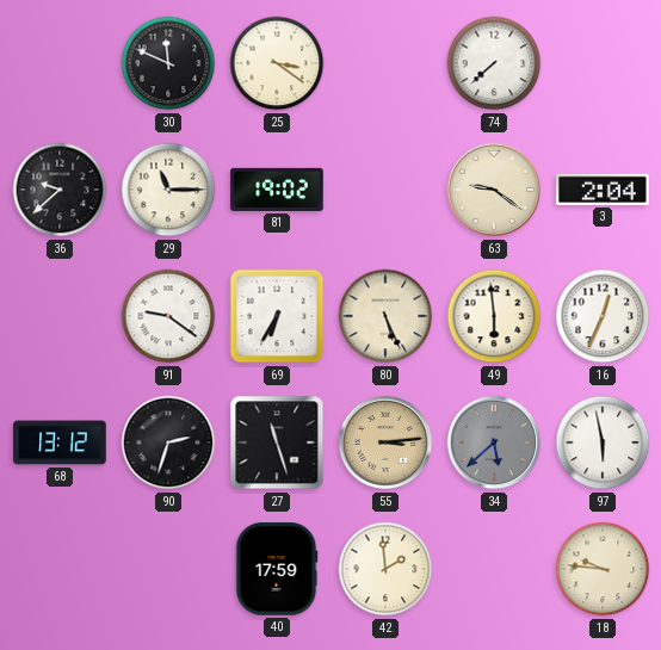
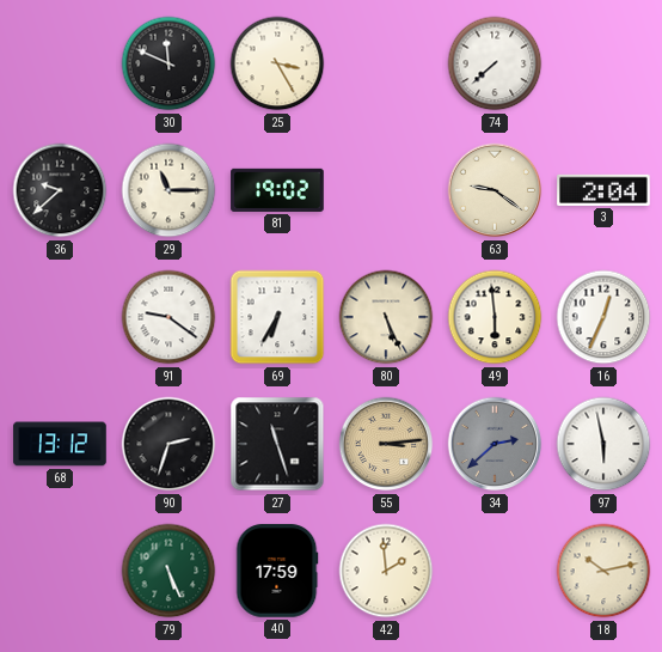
25: 3:21 -> 3:25
34: 5:38 -> 2:38
79: none -> 5:26
18: 9:46 -> 10:13
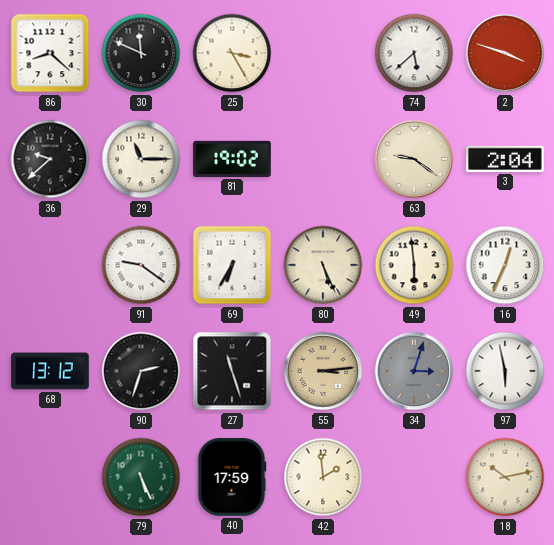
86: none -> 8:22
74: 7:38 -> 5:38
2: none -> 3:48
34: 2:38 -> 3:03
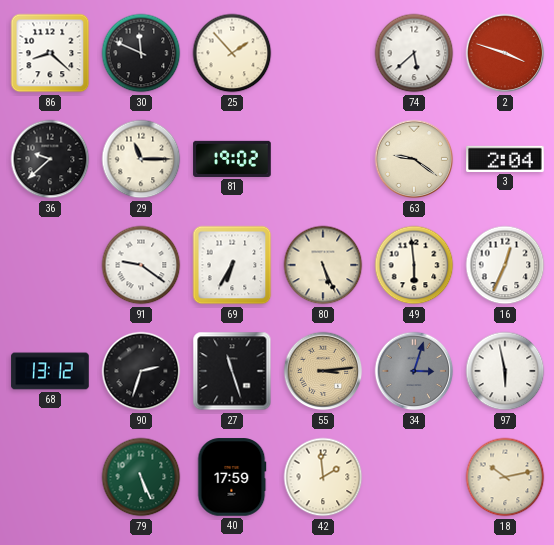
25: 3:25 -> 1:53
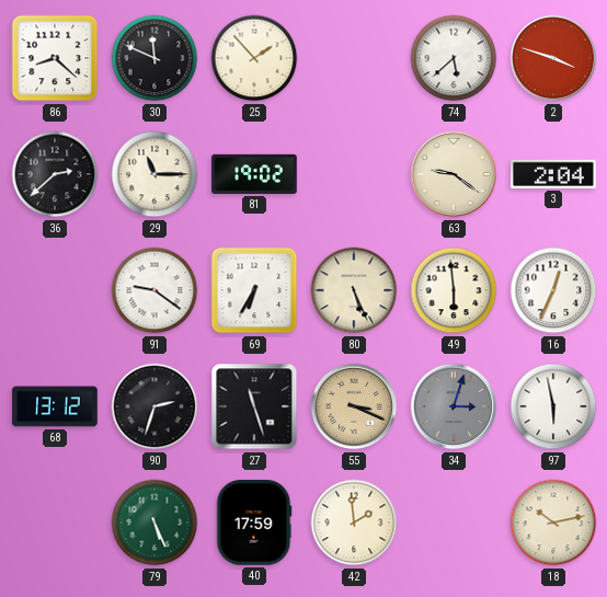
36: 9:38 -> 2:38
55: 3:14 -> 3:19
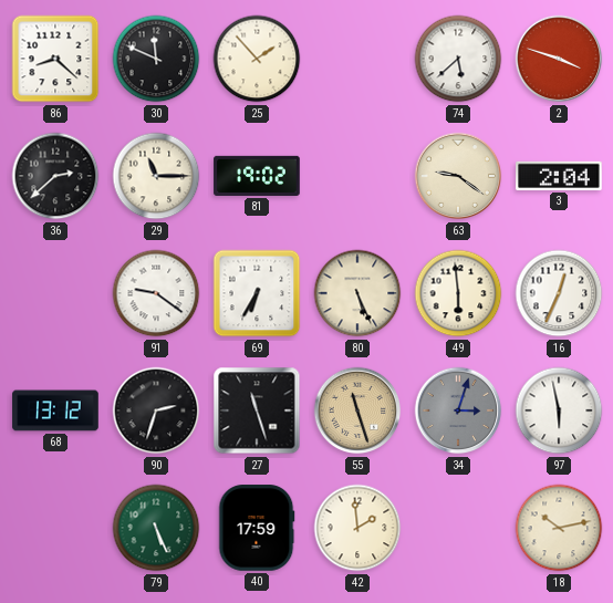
55: 3:19 -> 11:27
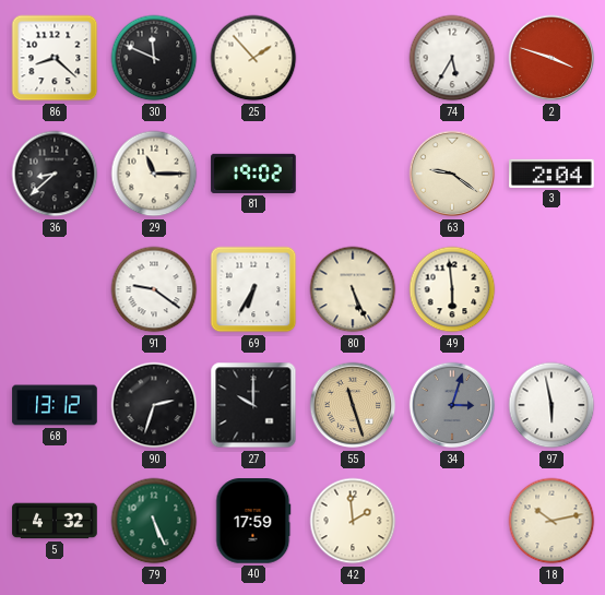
74: 5:38 -> 5:35
36: 2:38 -> 8:38
16: 12:34 -> none
27: 11:27 -> 10:00
5: none -> 4:32
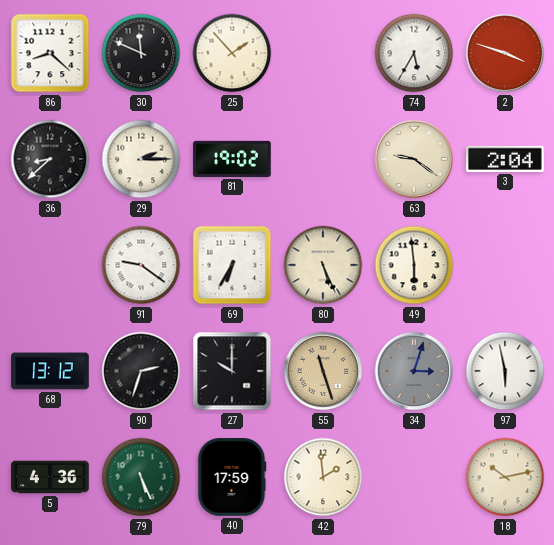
29: 11:15 -> 2:15
5: 4:32 -> 4:36
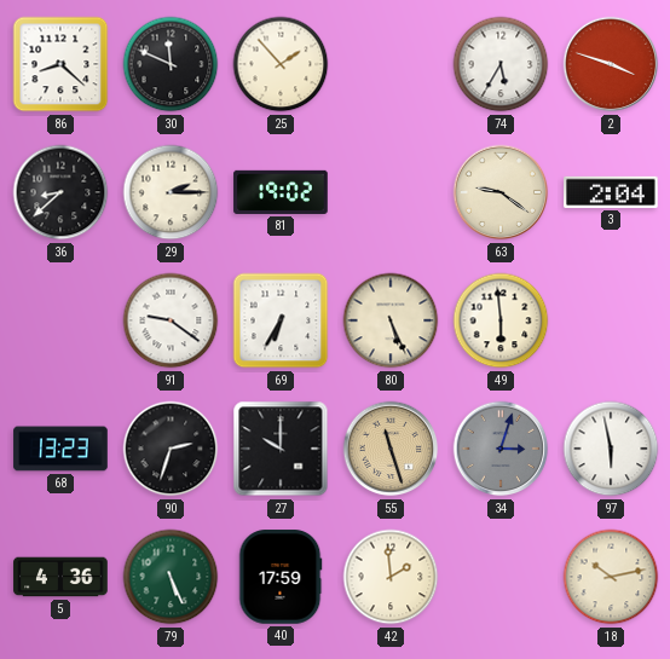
68: 13:12 -> 13:23
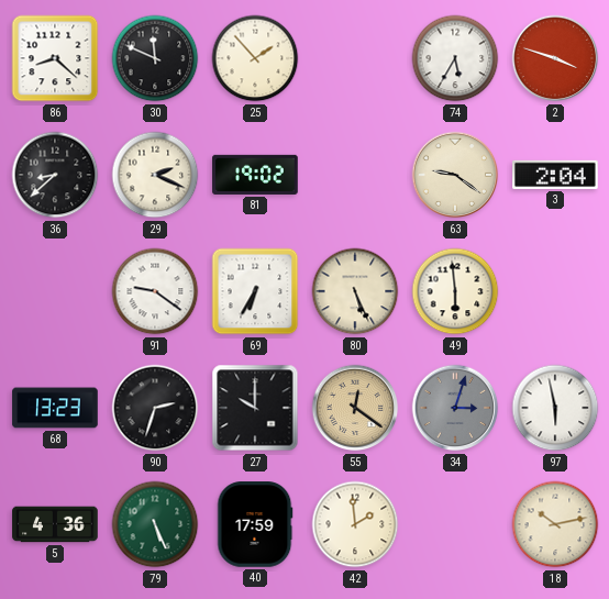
29: 2:15 -> 2:19
55: 11:27 -> 12:21
